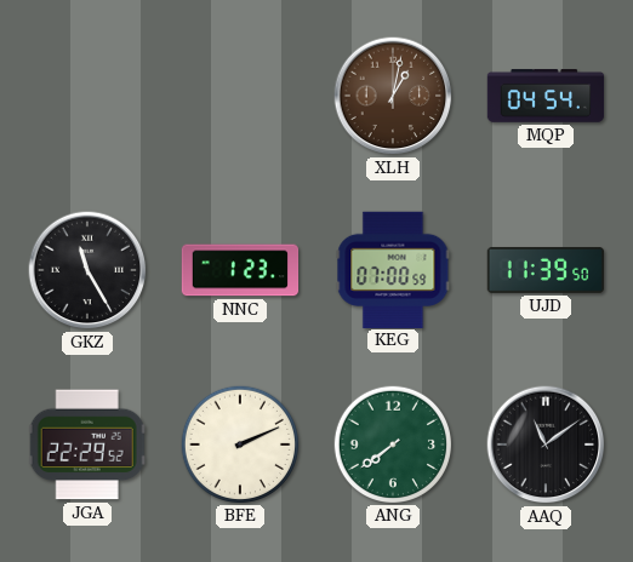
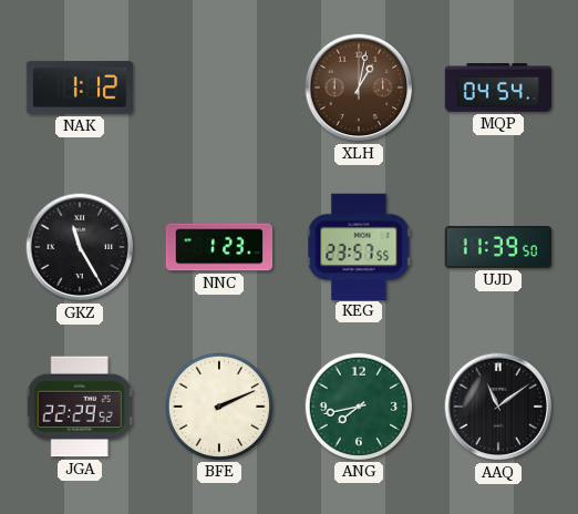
NAK: none -> 1:12
KEG: 07:00 -> 23:57
ANG: 7:39 -> 7:43
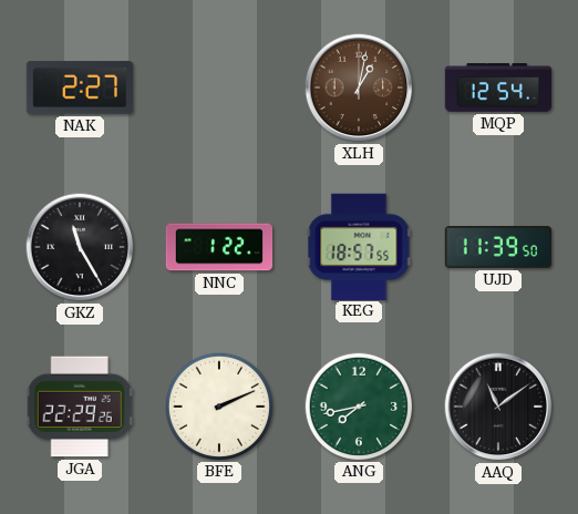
NAK: 1:12 -> 2:27
MQP: 04:54 -> 12:54
NNC: 1:23 -> 1:22
KEG: 23:57 -> 18:57
JGA: 22:29:52 -> 22:29:26
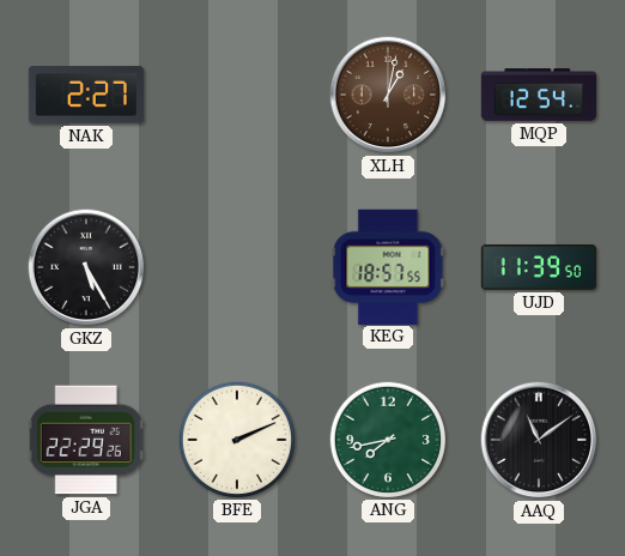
GKZ: 11:25 -> 5:25
NNC: 1:22 -> none
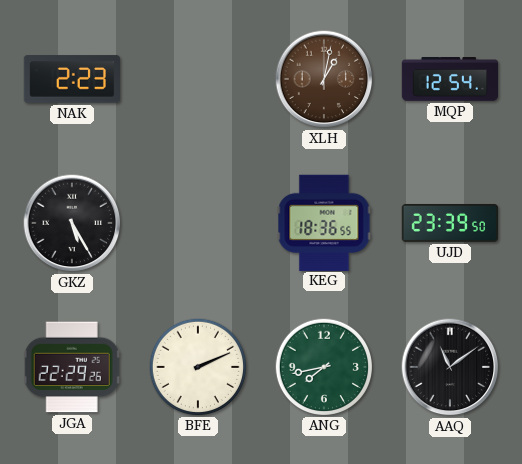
NAK: 2:27 -> 2:23
KEG: 18:57 -> 18:36
UJD: 11:39 -> 23:39
